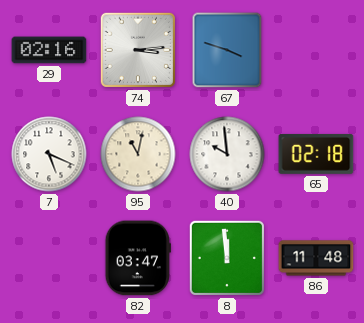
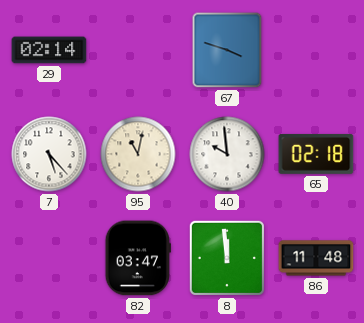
29: 02:16 -> 02:14
74: 3:14 -> none
7: 5:19 -> 5:23
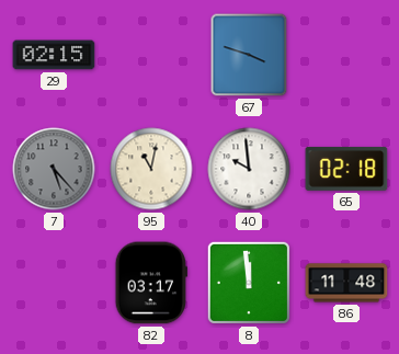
29: 02:14 -> 02:15
7 dial: white -> grey
82: 03:47 -> 03:17
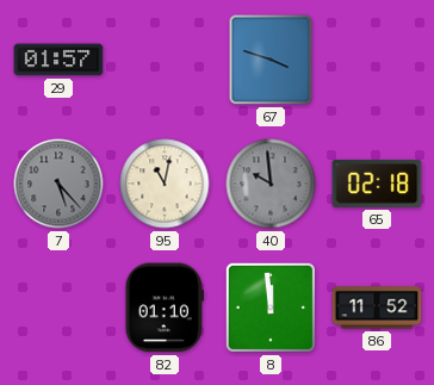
29: 02:15 -> 01:57
40 dial: white -> grey
82: 03:17 -> 01:10
86: 11:48 -> 11:52
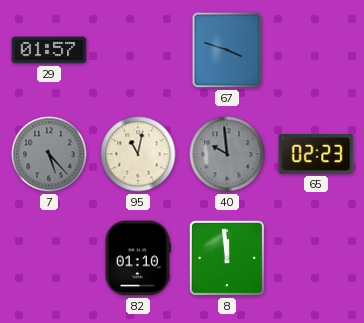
65: 02:18 -> 02:23
86: 11:52 -> none
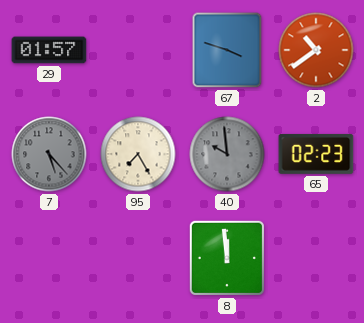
2: none -> 10:39
95: 11:02 -> 7:25
82: 01:10 -> none
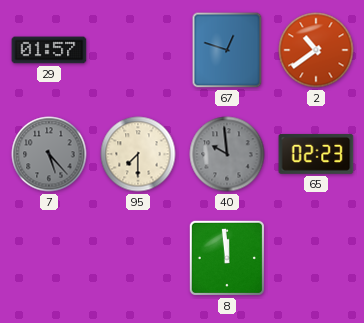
67: 3:48 -> 12:48
95: 7:25 -> 7:30
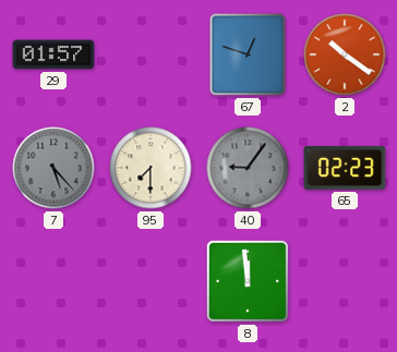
2: 10:39 -> 10:21
40: 9:59 -> 9:06
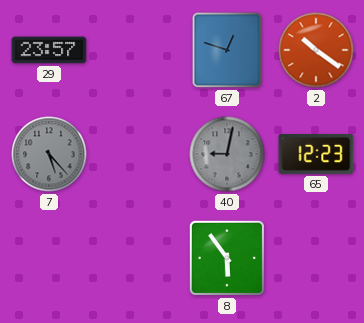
29: 01:57 -> 23:57
95: 7:30 -> none
40: 9:06 -> 9:02
65: 02:23 -> 12:23
8: 11:59 -> 5:54
